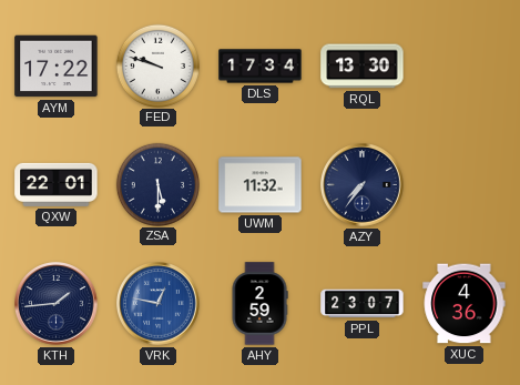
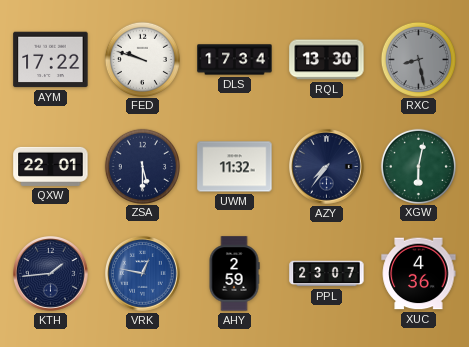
RXC: none -> 8:28
XGW: none -> 6:02
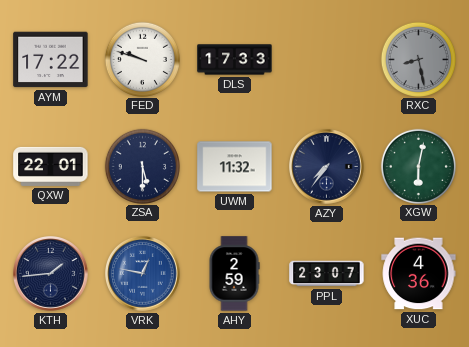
DLS: 17:34 -> 17:33
RQL: 13:30 -> none
